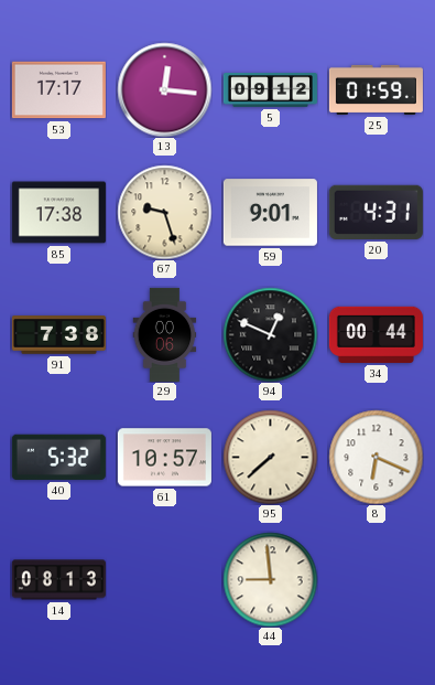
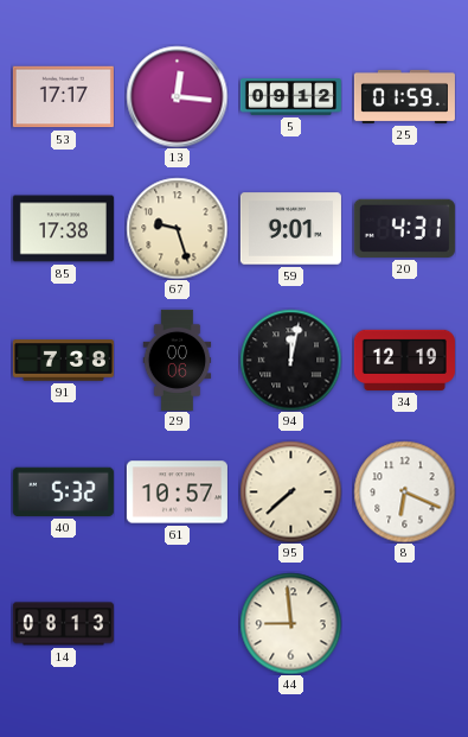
94: 12:49 -> 12:02
34: 00:44 -> 12:19
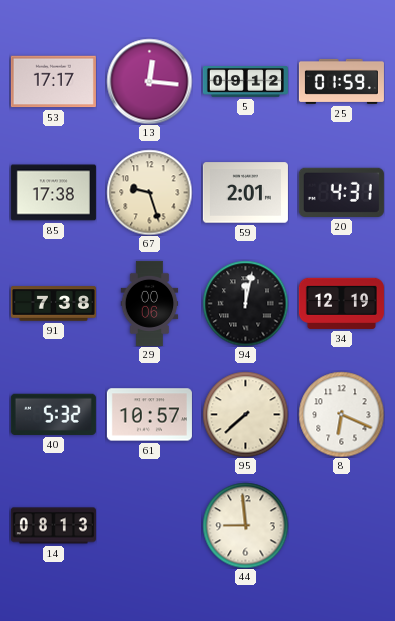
59: 9:01 -> 2:01
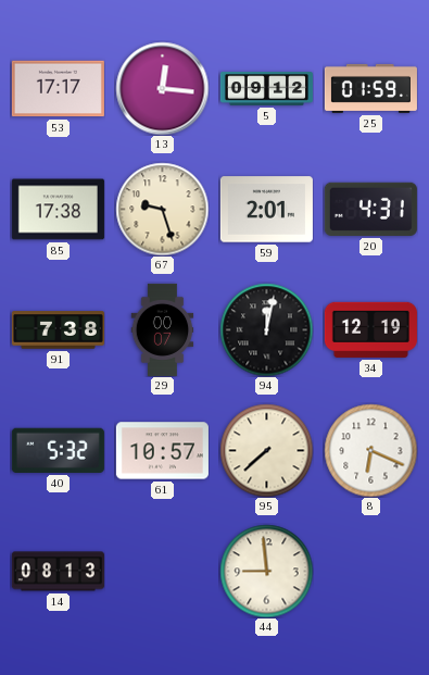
29: 00:06 -> 00:07
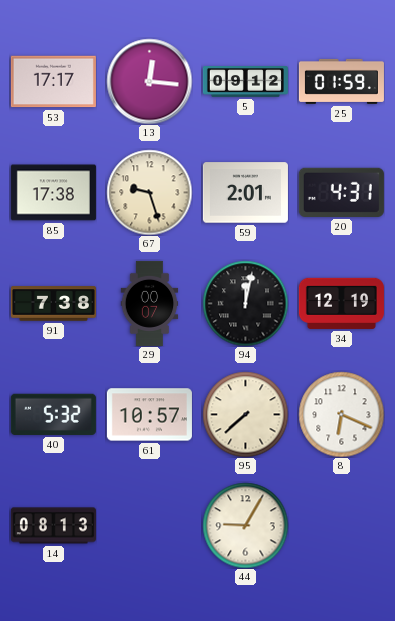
44: 8:59 -> 9:05
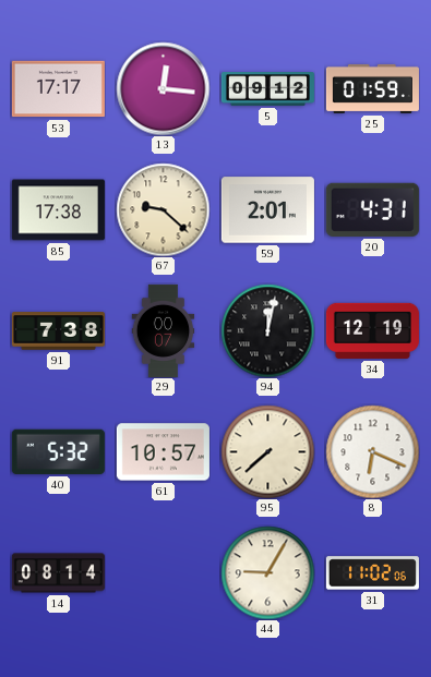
67: 9:27 -> 9:22
14: 08:13 -> 08:14
31: none -> 11:02
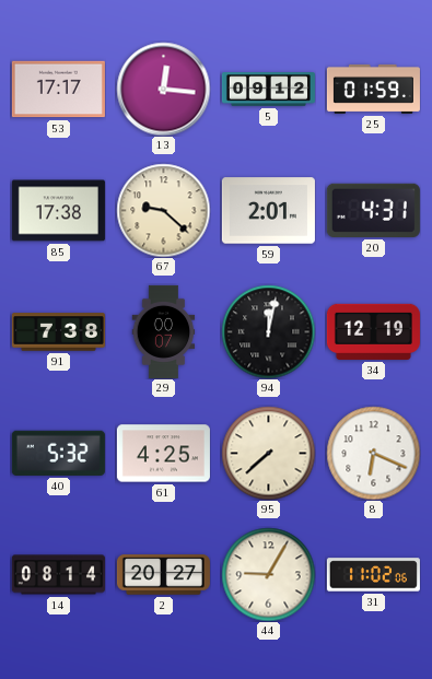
61: 10:57 -> 4:25
2: none -> 20:27
